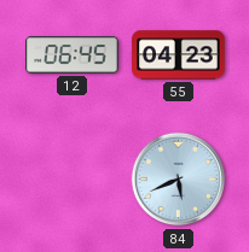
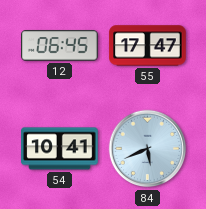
55: 04:23 -> 17:47
54: none -> 10:41
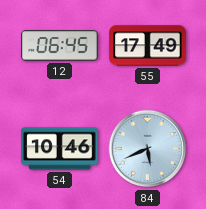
55: 17:47 -> 17:49
54: 10:41 -> 10:46
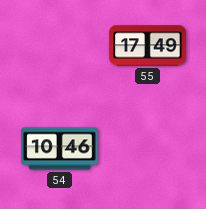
12: 06:45 -> none
84: 5:41 -> none
